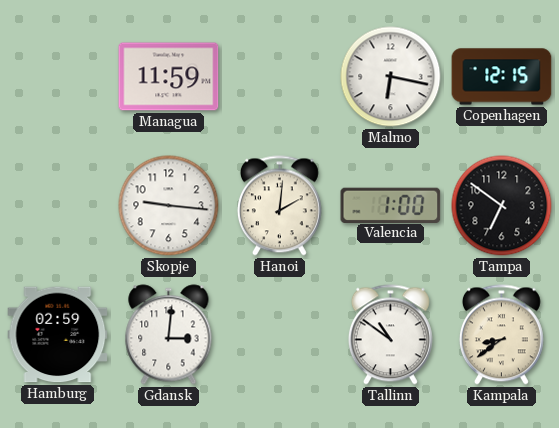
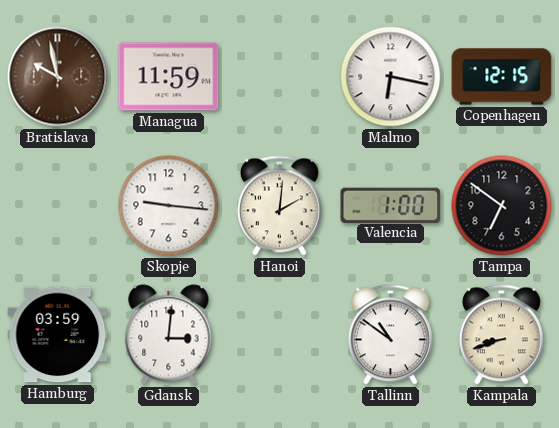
Bratislava: none -> 9:58
Hamburg: 02:59 -> 03:59
Kampala: 8:39 -> 8:42
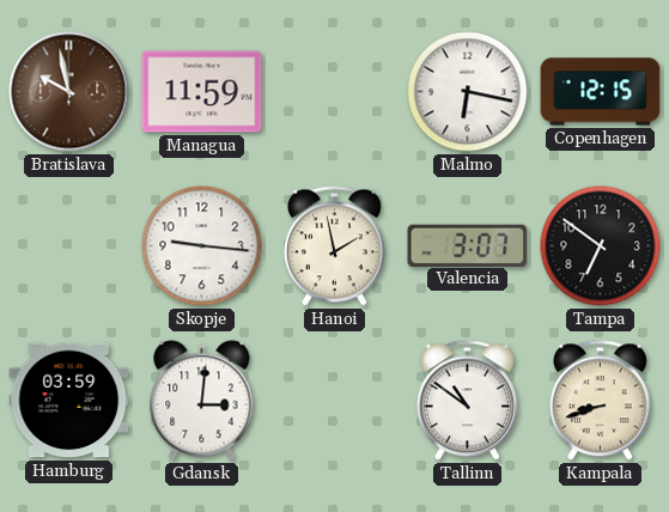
Hanoi: 2:01 -> 1:58
Valencia: 1:00 -> 3:07
